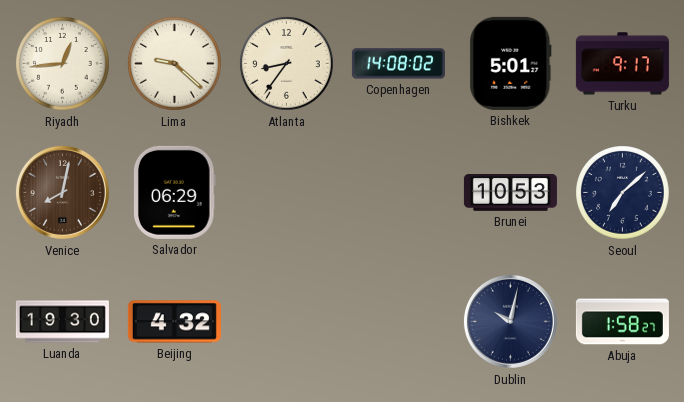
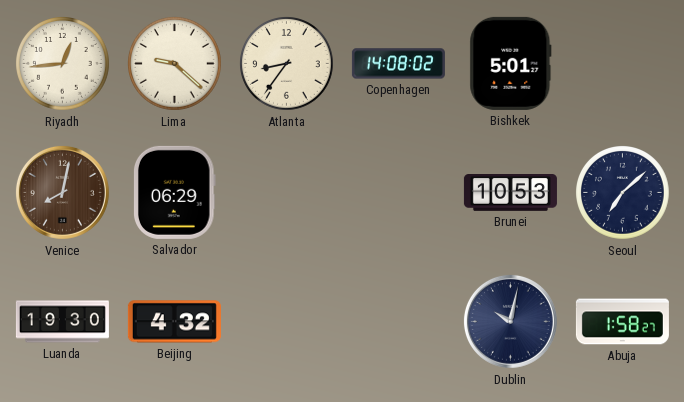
Turku: 9:17 -> none
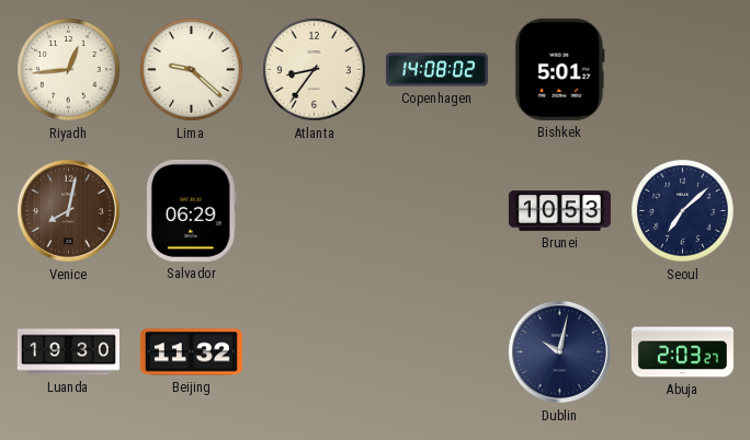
Beijing: 4:32 -> 11:32
Abuja: 1:58 -> 2:03
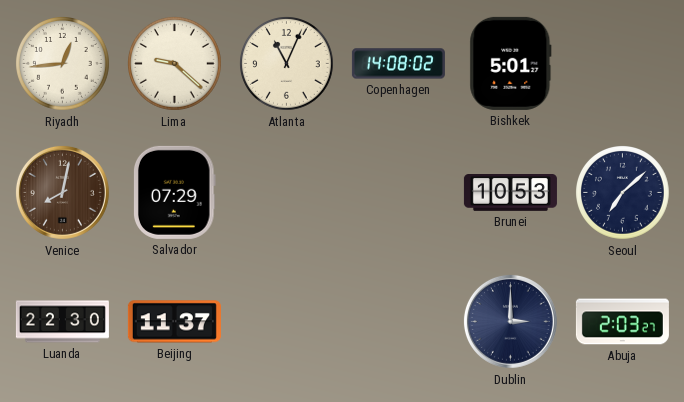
Atlanta: 8:36 -> 11:04
Salvador: 06:29 -> 07:29
Luanda: 19:30 -> 22:30
Beijing: 11:32 -> 11:37
Dublin: 10:02 -> 3:00
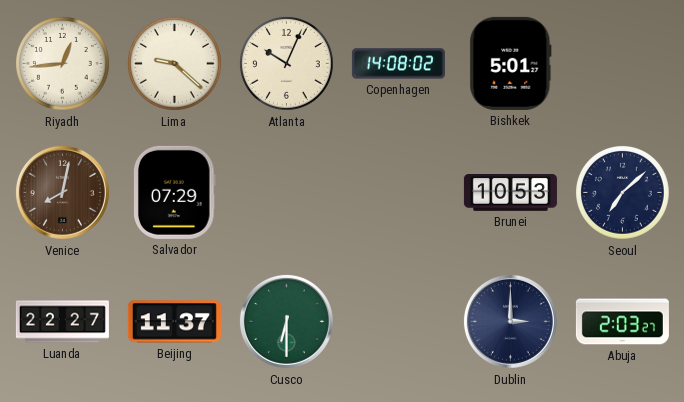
Atlanta: 11:04 -> 10:04
Luanda: 22:30 -> 22:27
Cusco: none -> 6:30
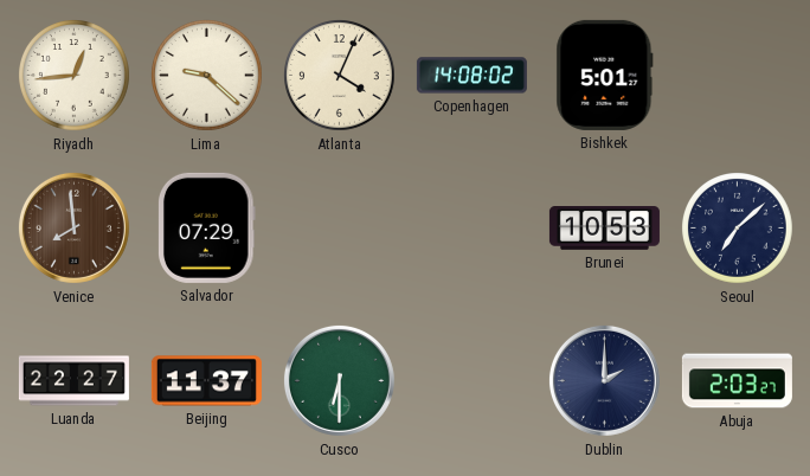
Atlanta: 10:04 -> 4:04
Venice: 8:02 -> 7:59
Dublin: 3:00 -> 2:00
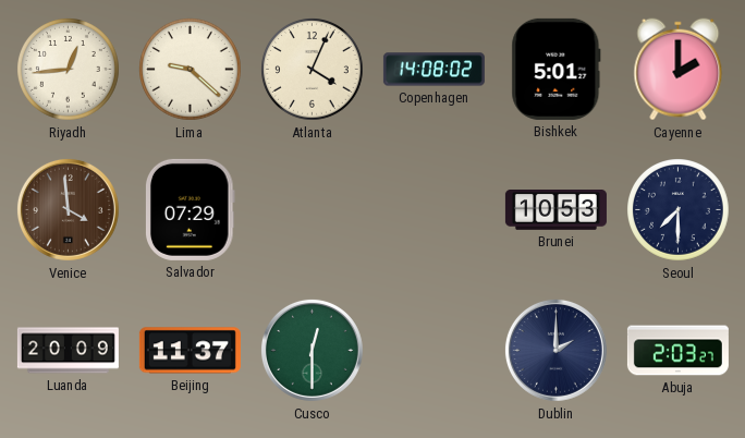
Cayenne: none -> 2:00
Venice: 7:59 -> 3:59
Seoul: 7:08 -> 7:30
Luanda: 22:27 -> 20:09
Cusco: 6:30 -> 12:30
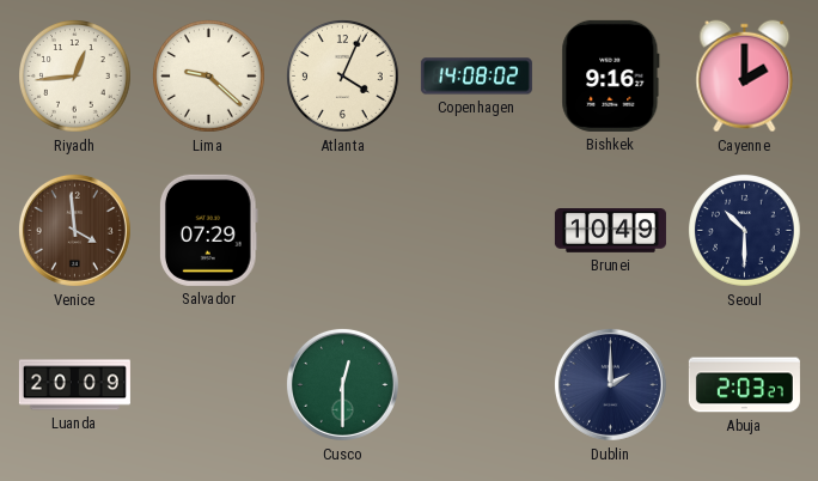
Bishkek: 5:01 -> 9:16
Brunei: 10:53 -> 10:49
Seoul: 7:30 -> 10:30
Beijing: 11:37 -> none
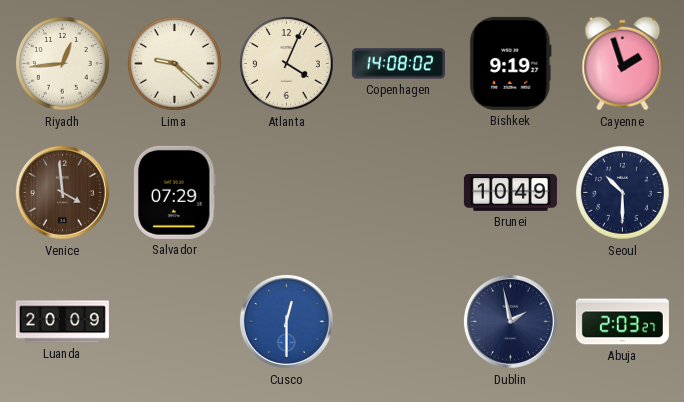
Bishkek: 9:16 -> 9:19
Cayenne: 2:00 -> 1:57
Cusco dial: green -> blue
Dublin: 2:00 -> 1:58
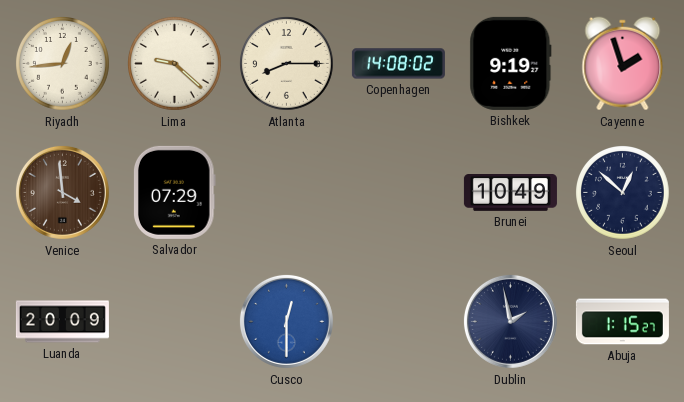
Atlanta: 4:04 -> 8:15
Seoul: 10:30 -> 12:52
Abuja: 2:03 -> 1:15
